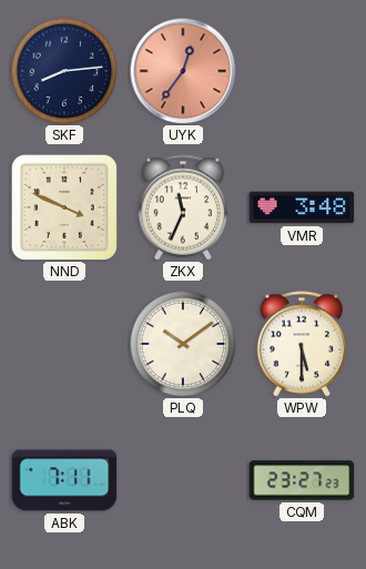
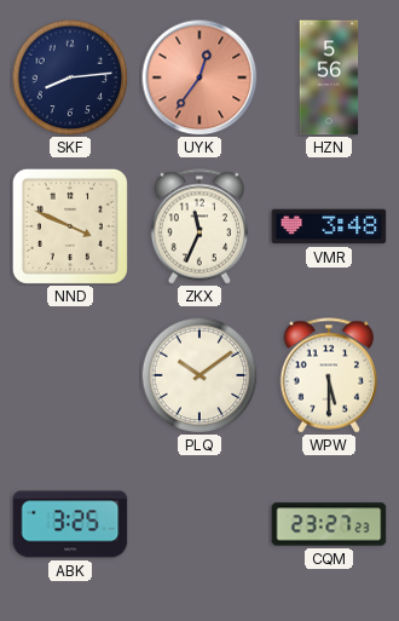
HZN: none -> 5:56
ABK: 7:11 -> 3:25
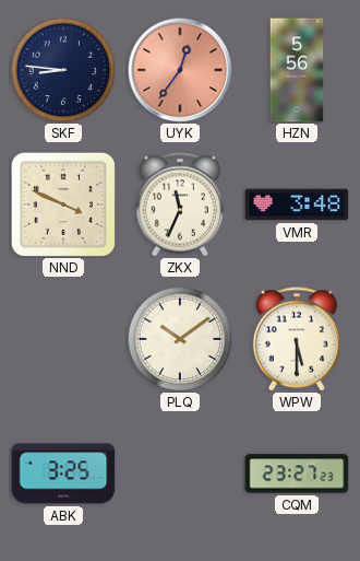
SKF: 8:14 -> 8:46
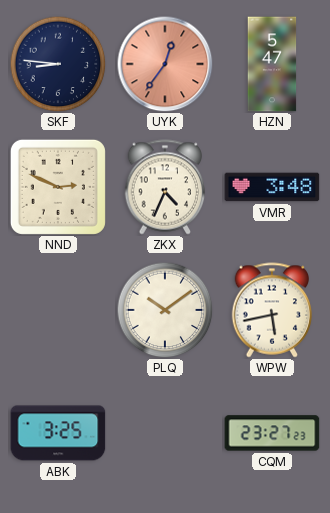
HZN: 5:56 -> 5:47
NND: 3:49 -> 2:49
ZKX: 11:34 -> 4:34
WPW: 5:30 -> 5:43
